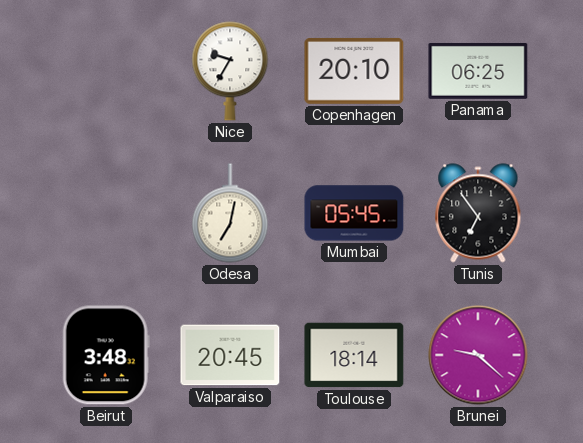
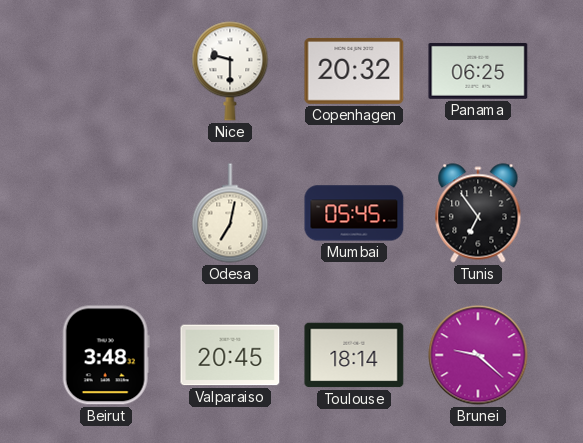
Nice: 9:35 -> 9:30
Copenhagen: 20:10 -> 20:32
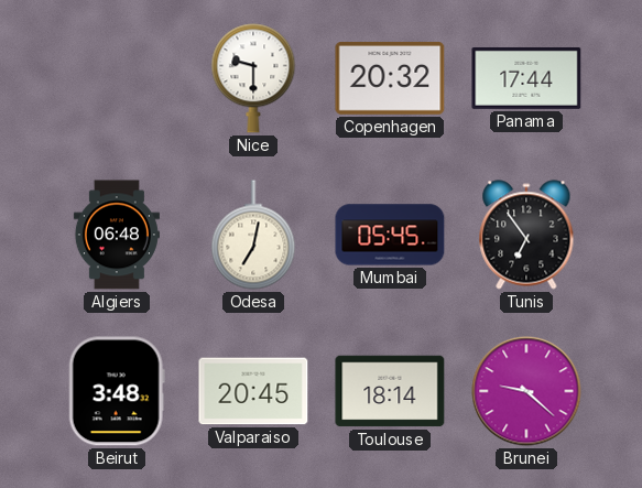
Panama: 06:25 -> 17:44
Algiers: none -> 06:48
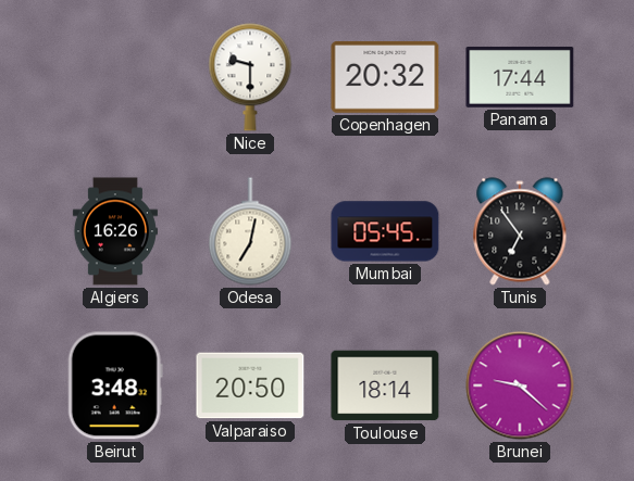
Algiers: 06:48 -> 16:26
Valparaiso: 20:45 -> 20:50
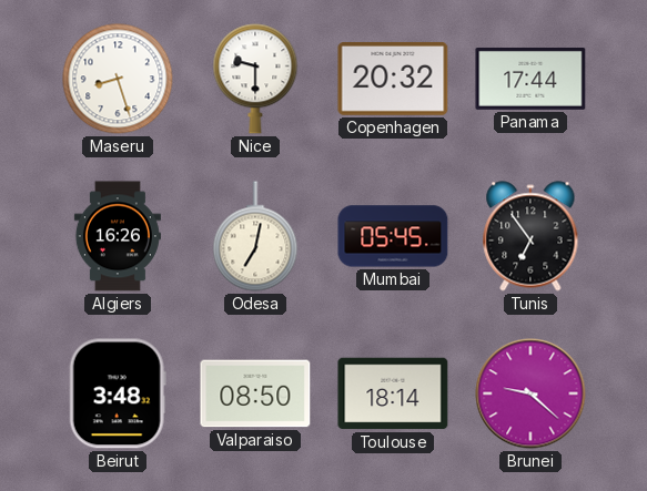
Maseru: none -> 8:27
Valparaiso: 20:50 -> 08:50
